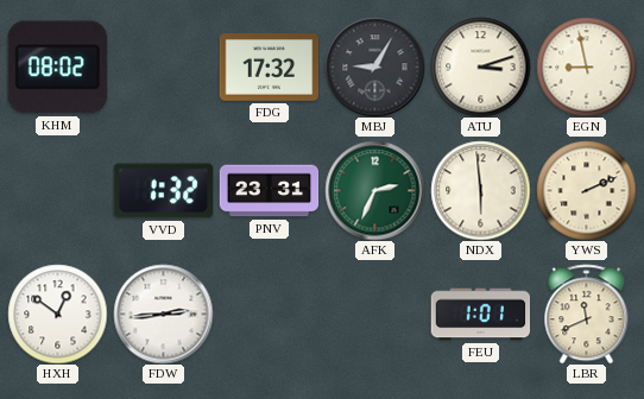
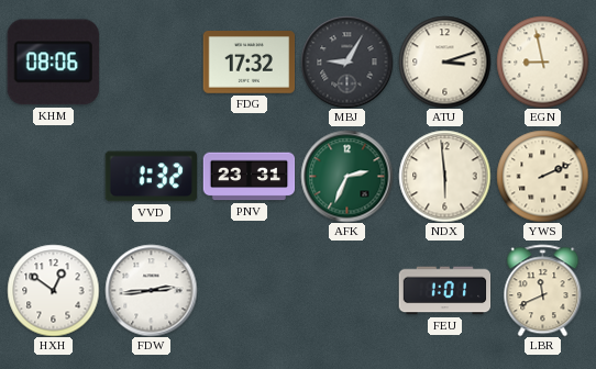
KHM: 08:02 -> 08:06
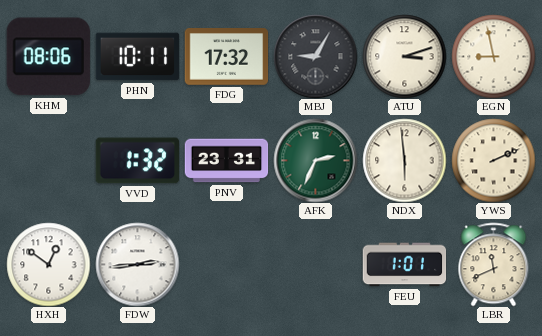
PHN: none -> 10:11
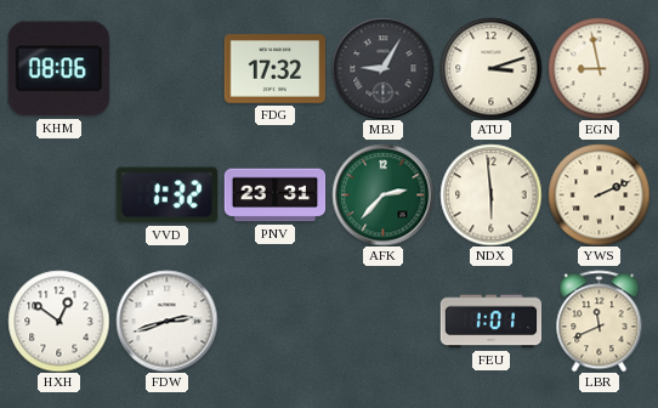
PHN: 10:11 -> none
AFK: 2:34 -> 2:37
FDW: 2:44 -> 2:42
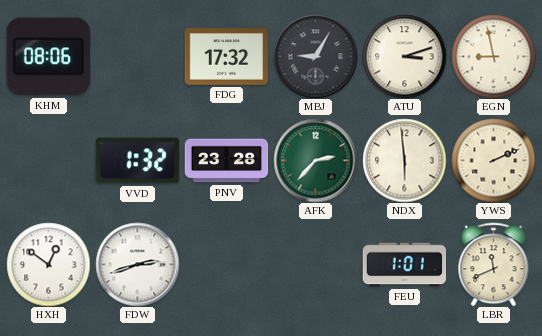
PNV: 23:31 -> 23:28
